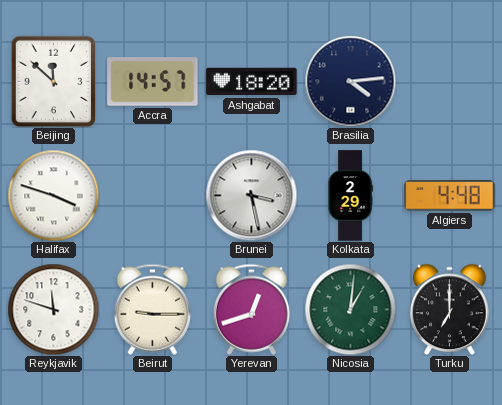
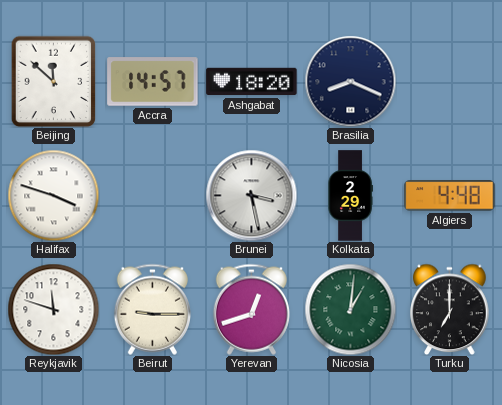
Brasilia: 4:14 -> 8:19
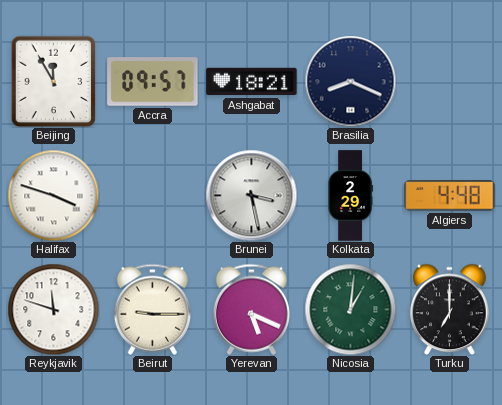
Beijing: 11:52 -> 11:55
Accra: 14:57 -> 09:57
Ashgabat: 18:20 -> 18:21
Yerevan: 12:42 -> 5:19
